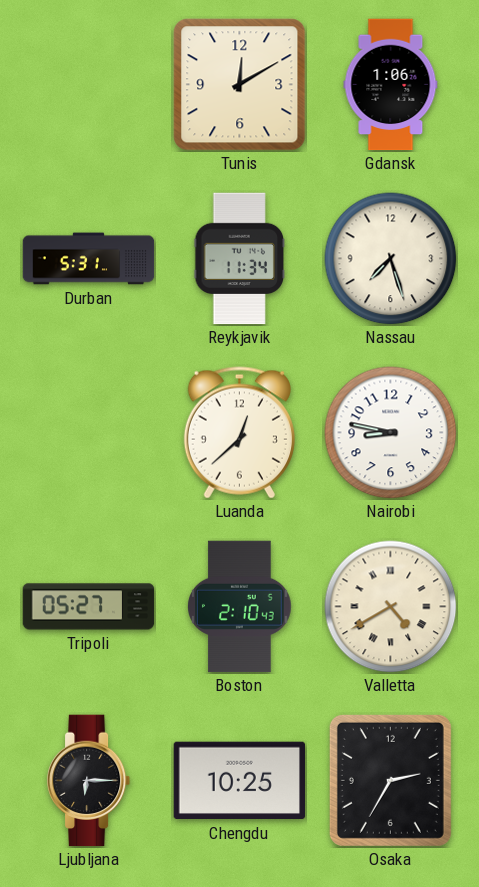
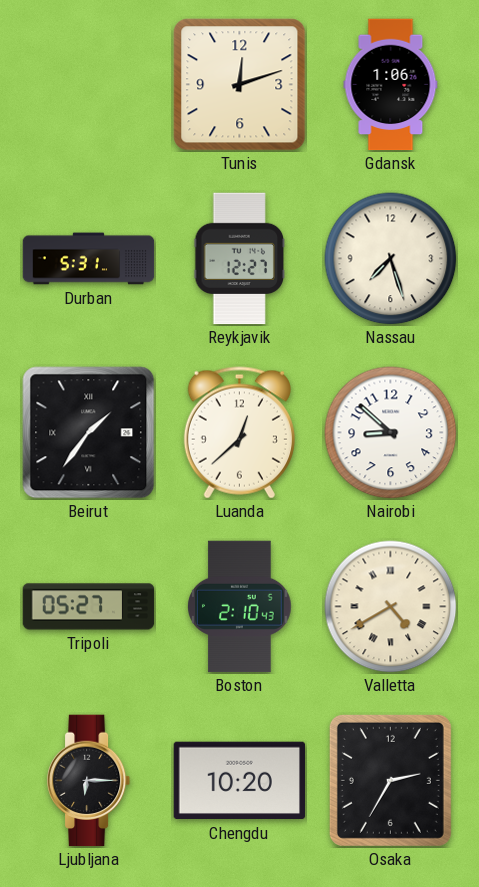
Tunis: 12:10 -> 12:12
Reykjavik: 11:34 -> 12:27
Beirut: none -> 1:36
Nairobi: 8:47 -> 8:52
Chengdu: 10:25 -> 10:20
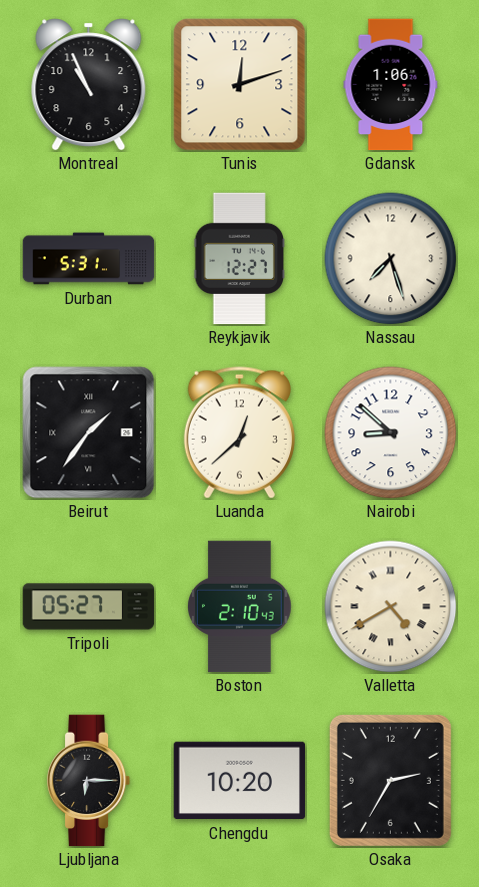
Montreal: none -> 10:56
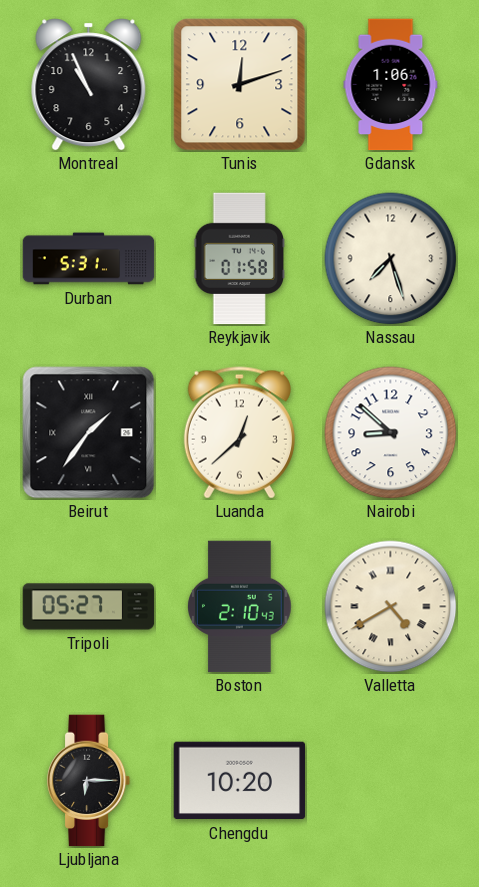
Reykjavik: 12:27 -> 01:58
Osaka: 2:35 -> none
